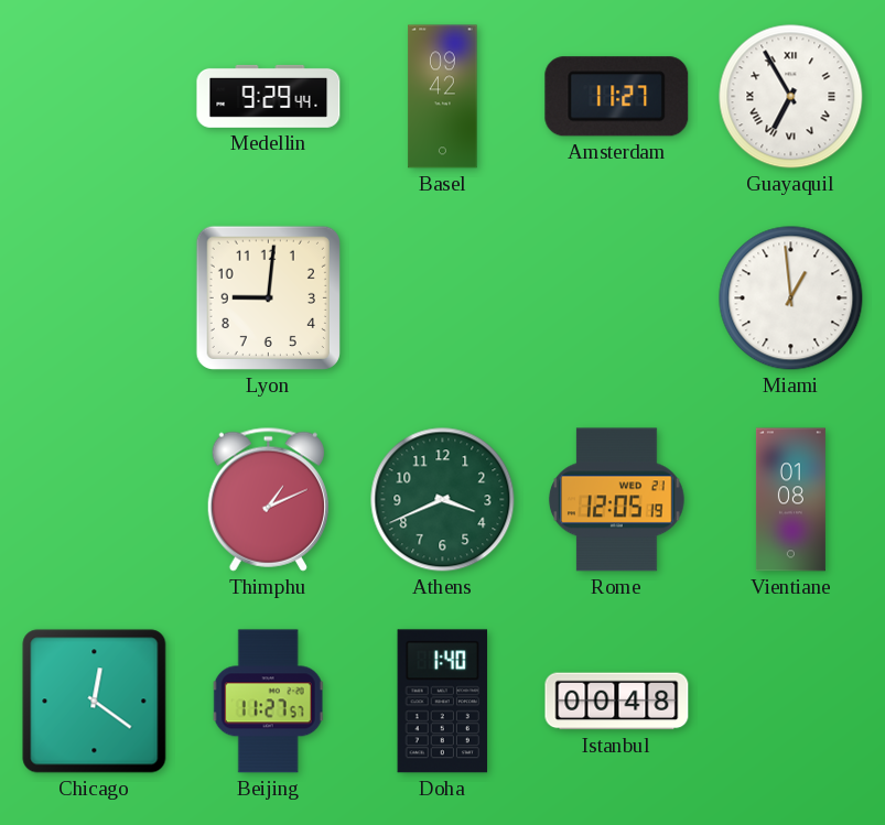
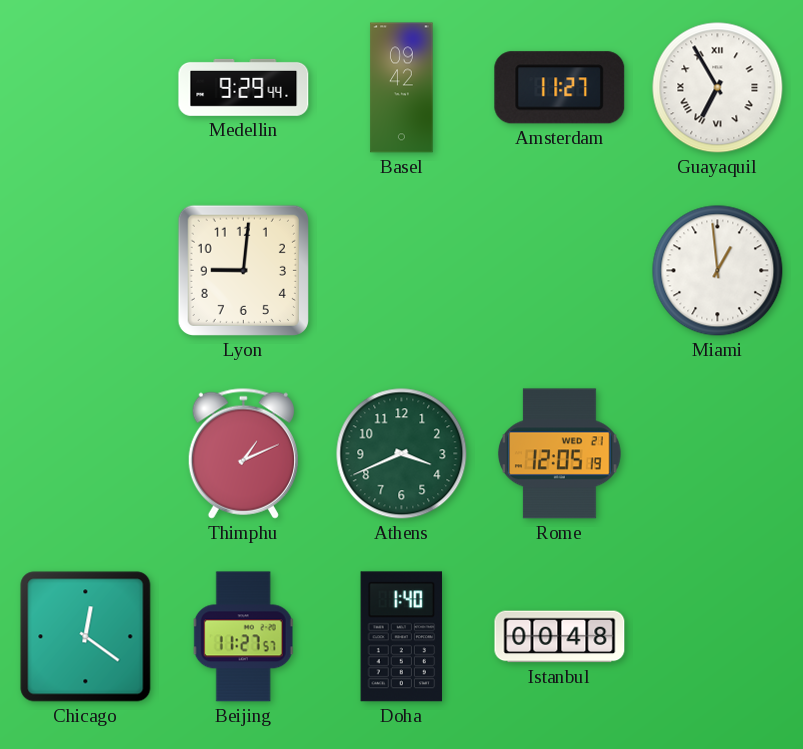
Vientiane: 01:08 -> none
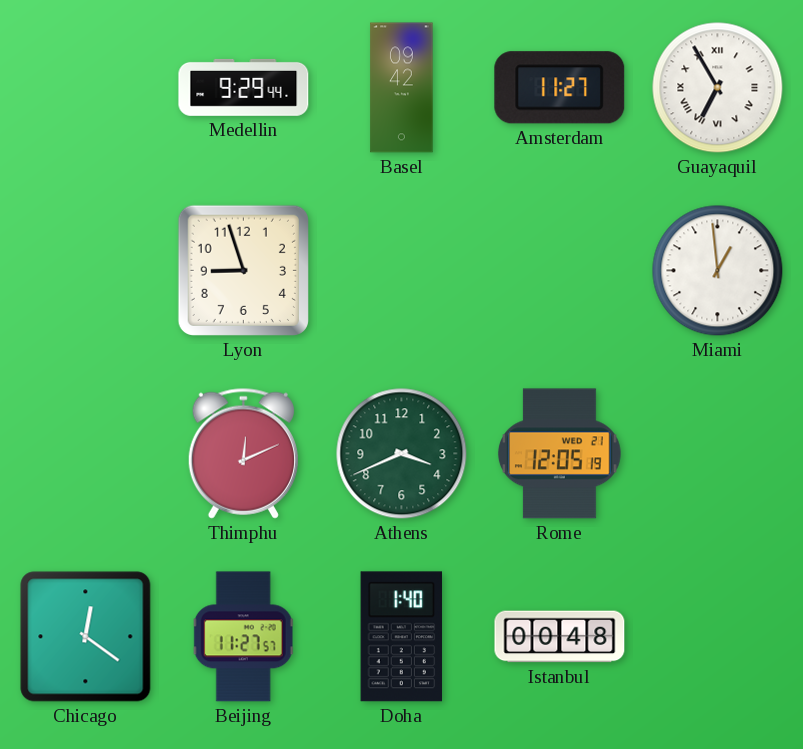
Lyon: 9:01 -> 8:57
Thimphu: 1:11 -> 12:11
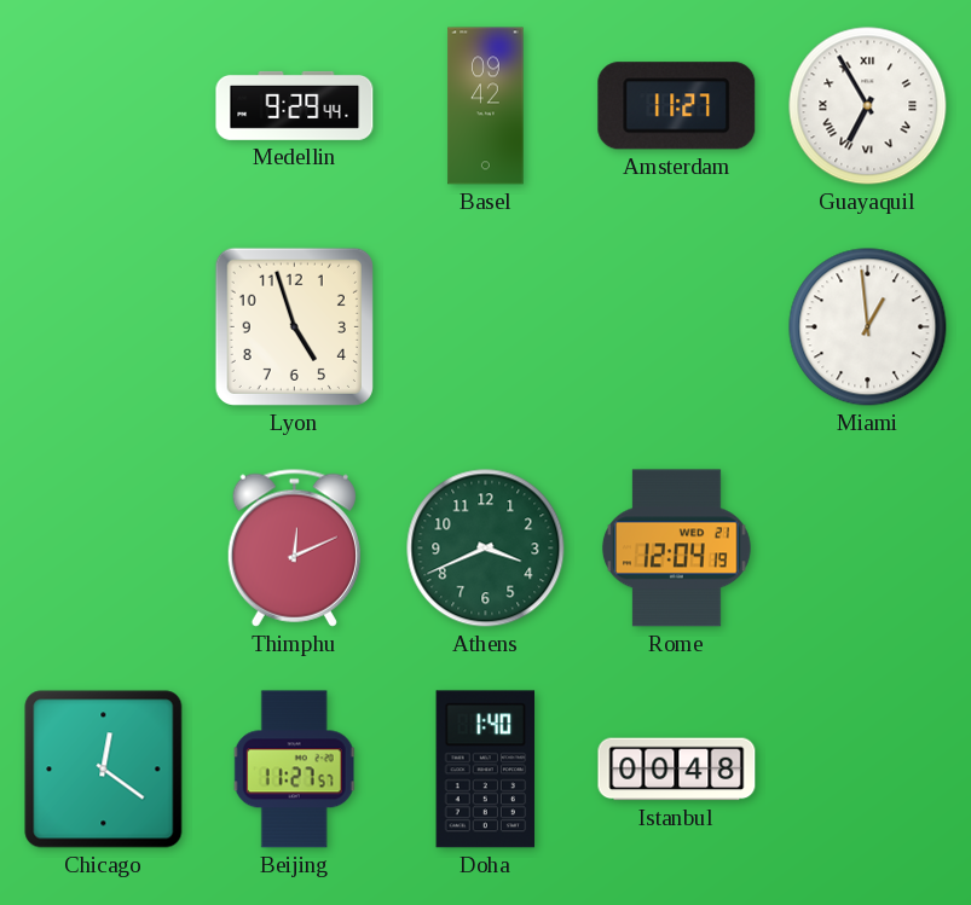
Lyon: 8:57 -> 4:57
Rome: 12:05 -> 12:04
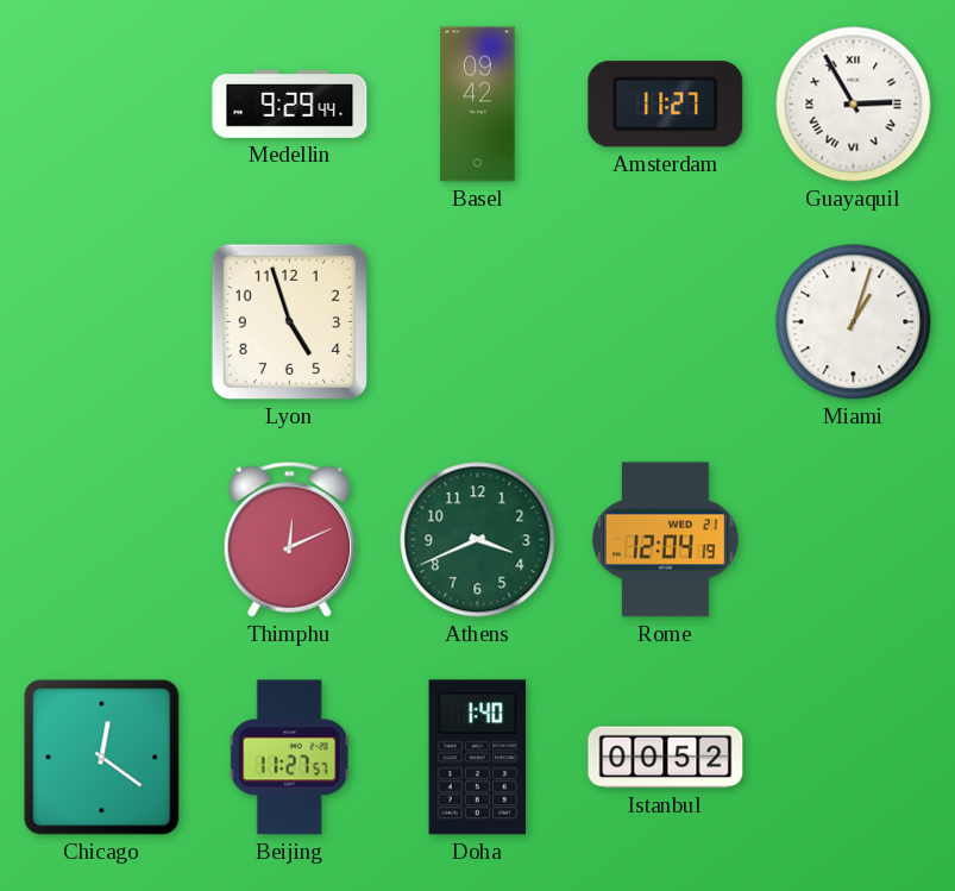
Guayaquil: 6:55 -> 2:55
Miami: 12:59 -> 1:03
Istanbul: 00:48 -> 00:52
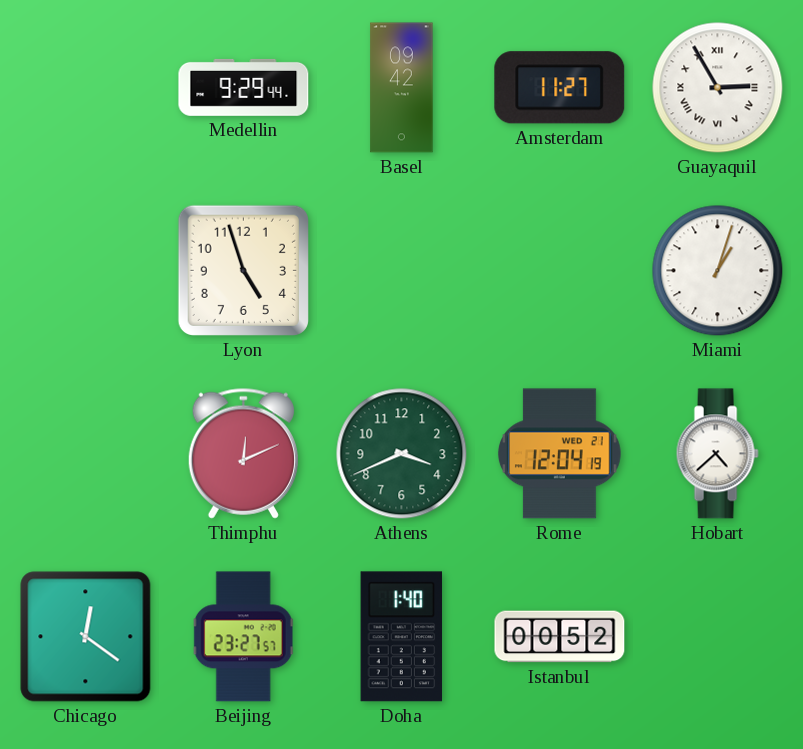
Hobart: none -> 4:38
Beijing: 11:27 -> 23:27
